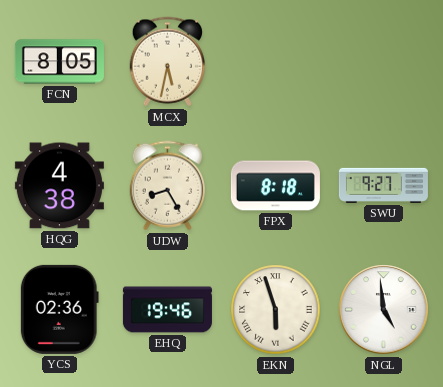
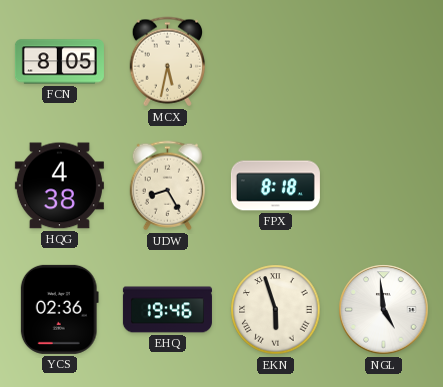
SWU: 9:27 -> none
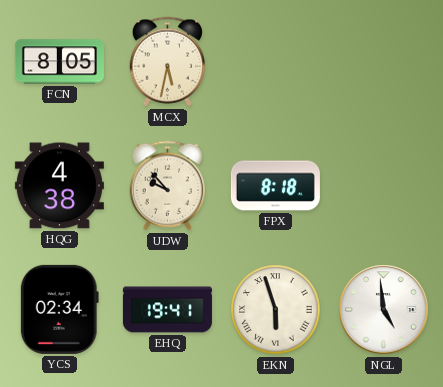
UDW: 8:25 -> 9:53
YCS: 02:36 -> 02:34
EHQ: 19:46 -> 19:41
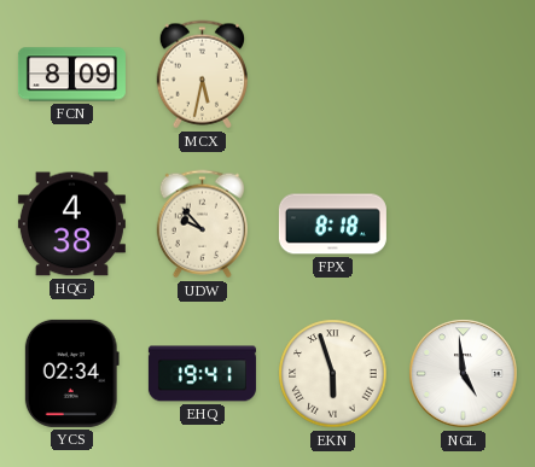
FCN: 8:05 -> 8:09
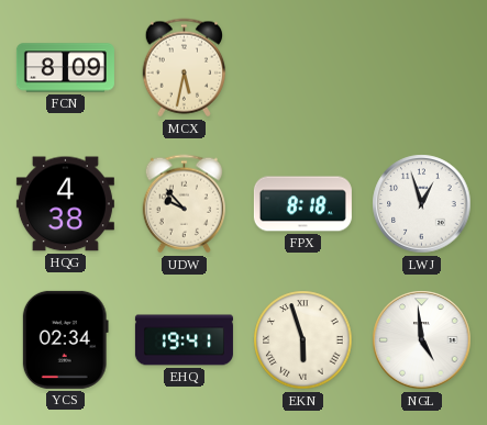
LWJ: none -> 12:57
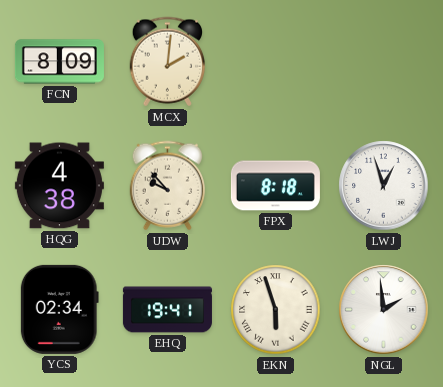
MCX: 5:32 -> 2:01
NGL: 4:59 -> 1:59
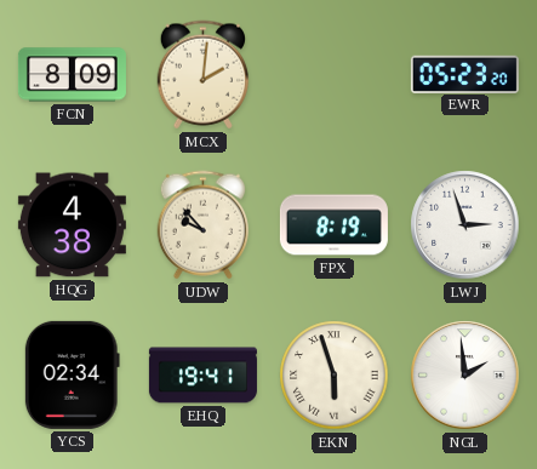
EWR: none -> 05:23
FPX: 8:18 -> 8:19
LWJ: 12:57 -> 2:57
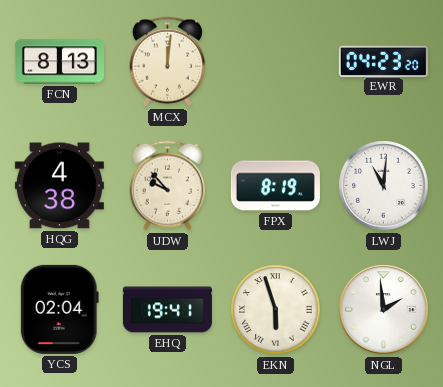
FCN: 8:09 -> 8:13
MCX: 2:01 -> 12:01
EWR: 05:23 -> 04:23
LWJ: 2:57 -> 11:01
YCS: 02:34 -> 02:04
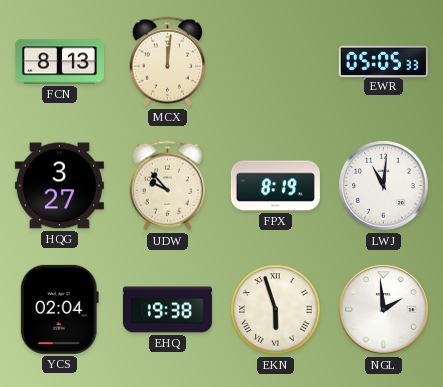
EWR: 04:23 -> 05:05
HQG: 4:38 -> 3:27
EHQ: 19:41 -> 19:38
